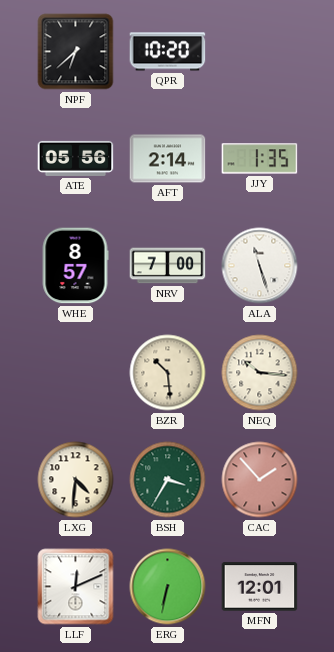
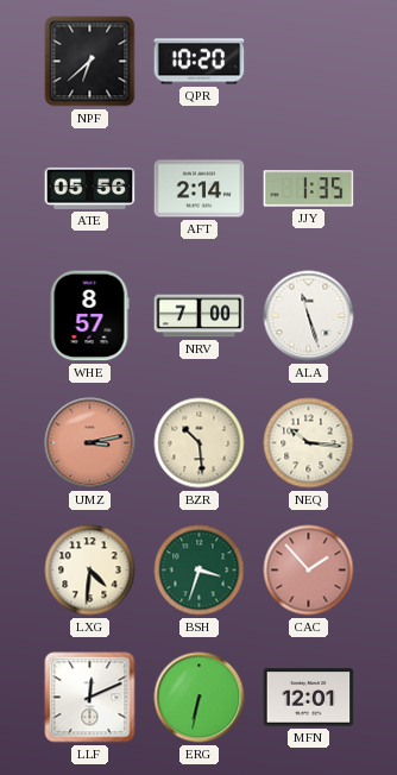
UMZ: none -> 3:13
BSH: 3:35 -> 3:33
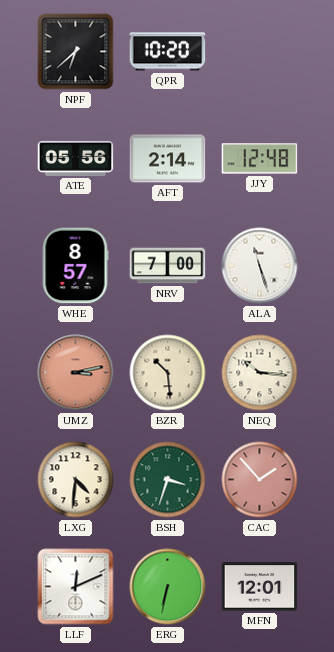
JJY: 1:35 -> 12:48
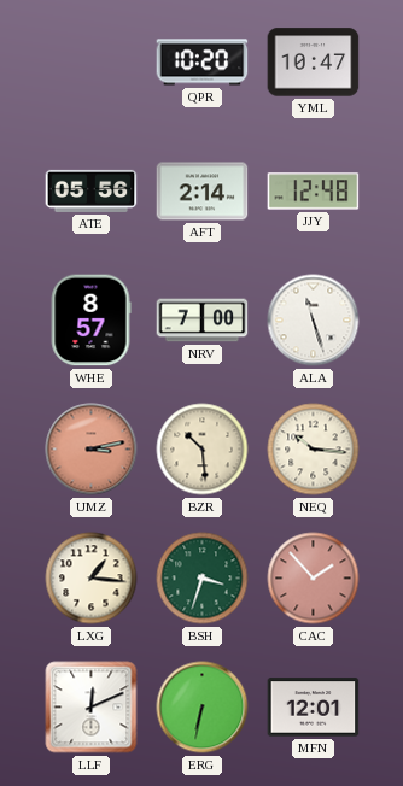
NPF: 6:38 -> none
YML: none -> 10:47
LXG: 4:31 -> 1:16
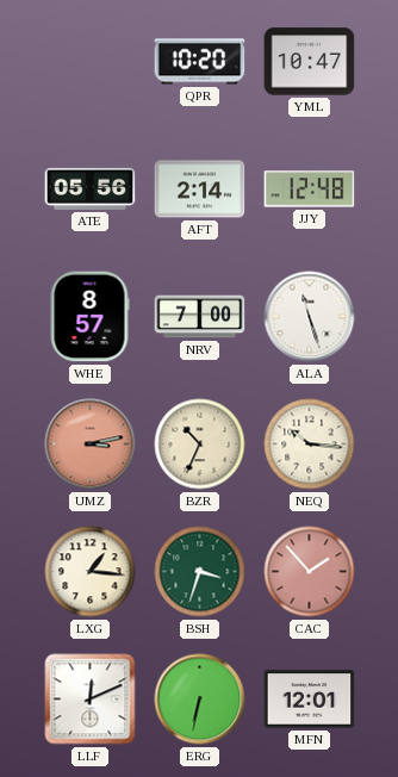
BZR: 10:29 -> 10:34
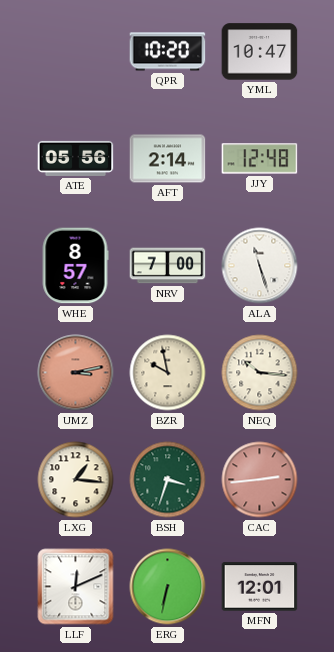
BZR: 10:34 -> 9:58
CAC: 1:53 -> 2:44
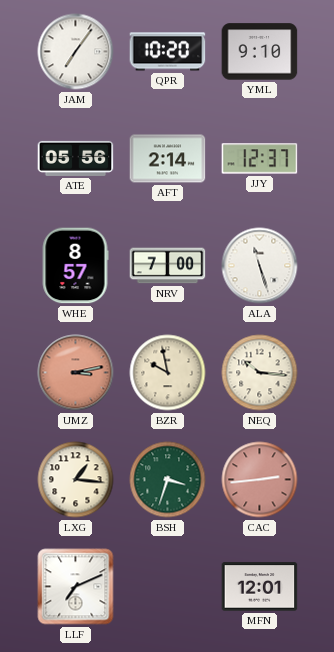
JAM: none -> 7:06
YML: 10:47 -> 9:10
JJY: 12:48 -> 12:37
LLF: 12:11 -> 7:11
ERG: 6:32 -> none
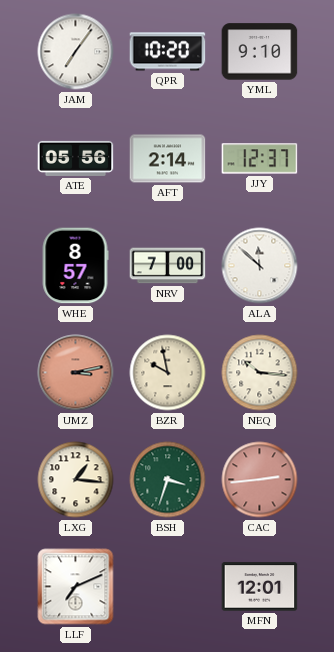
ALA: 11:27 -> 11:52
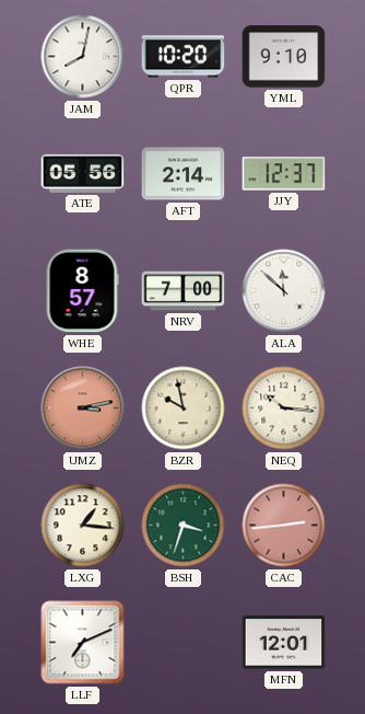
JAM: 7:06 -> 8:02
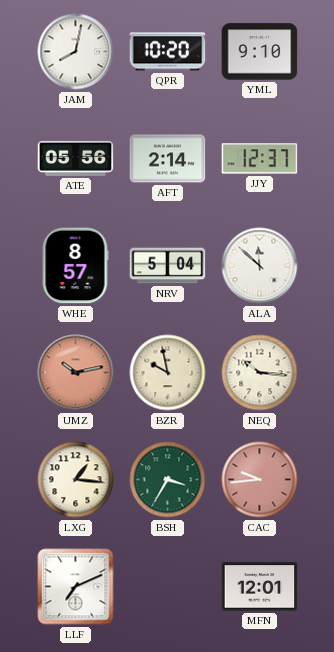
NRV: 7:00 -> 5:04
UMZ: 3:13 -> 10:13
BSH: 3:33 -> 3:35
CAC: 2:44 -> 9:44
